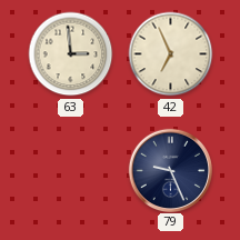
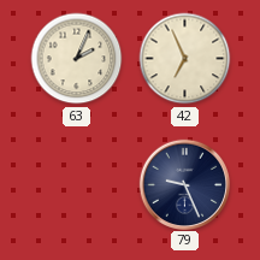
63: 2:59 -> 2:04
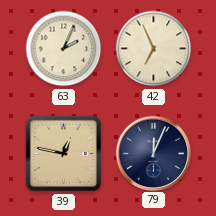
39: none -> 12:47
79: 9:26 -> 12:04
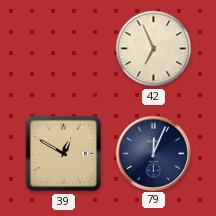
63: 2:04 -> none
39: 12:47 -> 12:50
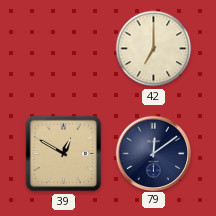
42: 6:56 -> 7:00
79: 12:04 -> 12:09
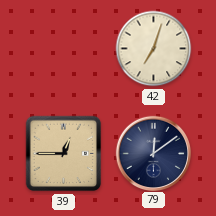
42: 7:00 -> 7:03
39: 12:50 -> 12:45
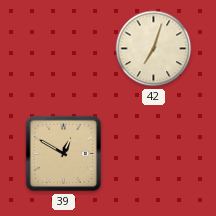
39: 12:45 -> 12:50
79: 12:09 -> none
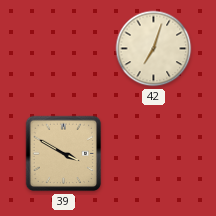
39: 12:50 -> 3:50
